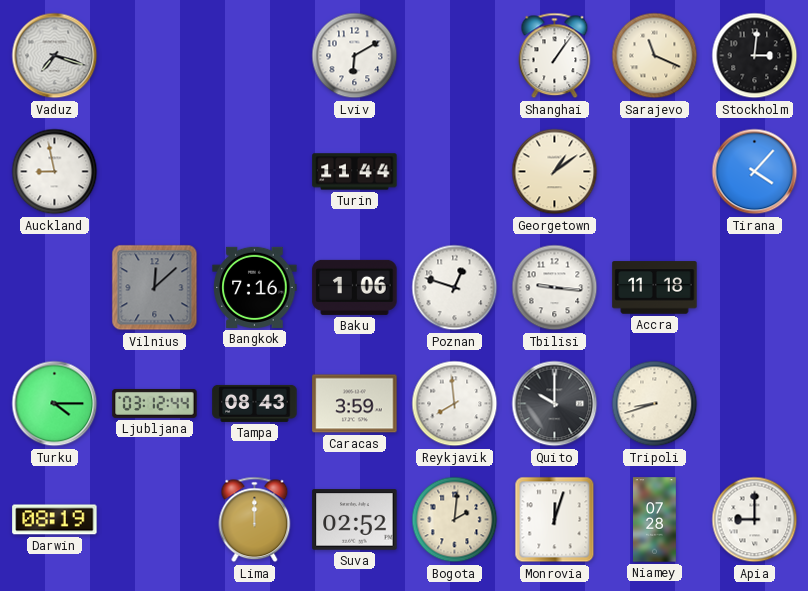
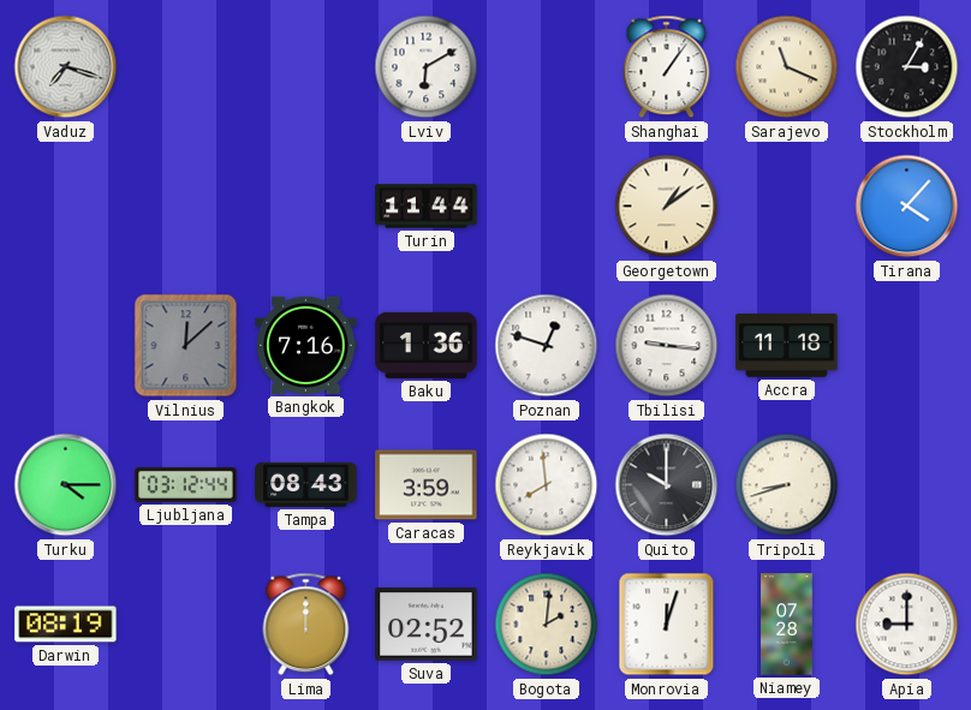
Stockholm: 3:01 -> 3:05
Auckland: 8:58 -> none
Baku: 1:06 -> 1:36
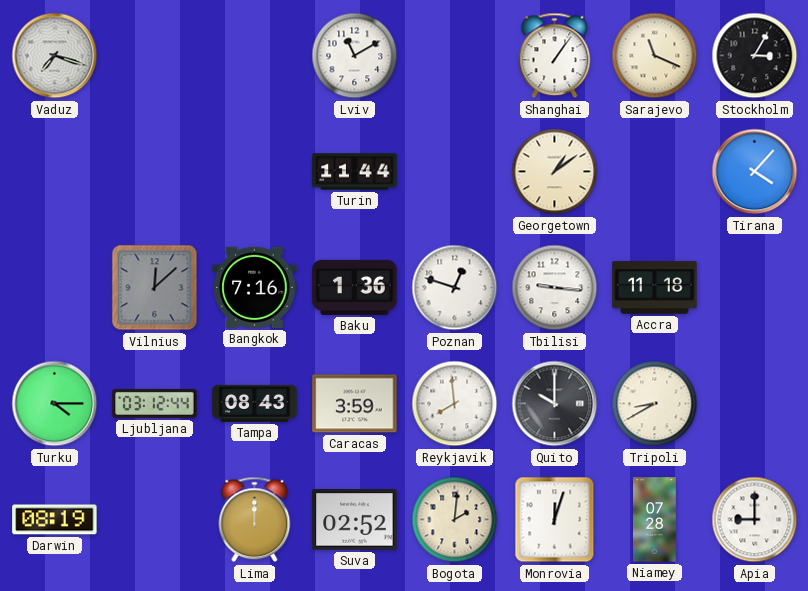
Lviv: 6:10 -> 11:10
Tripoli: 8:42 -> 8:40
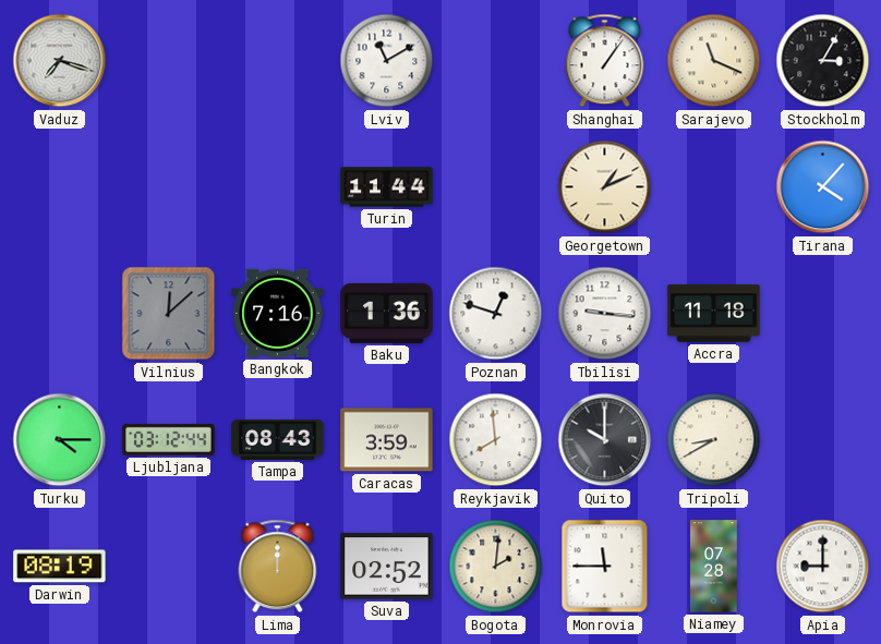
Georgetown: 1:09 -> 1:11
Monrovia: 12:03 -> 11:45
